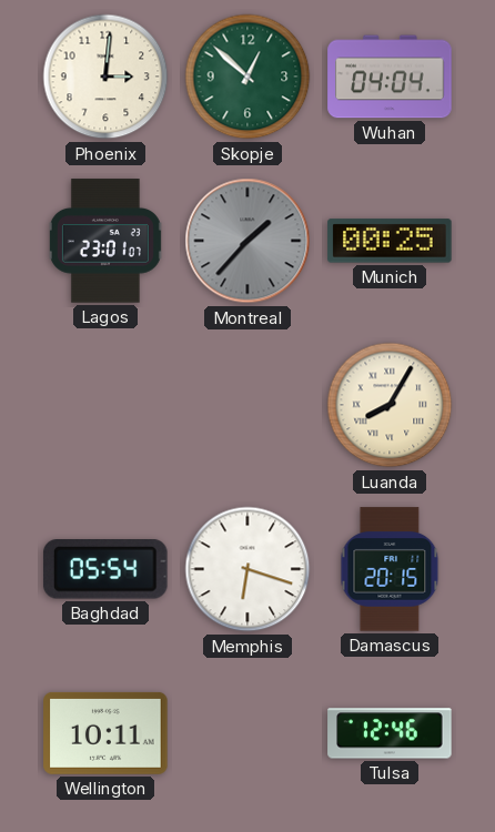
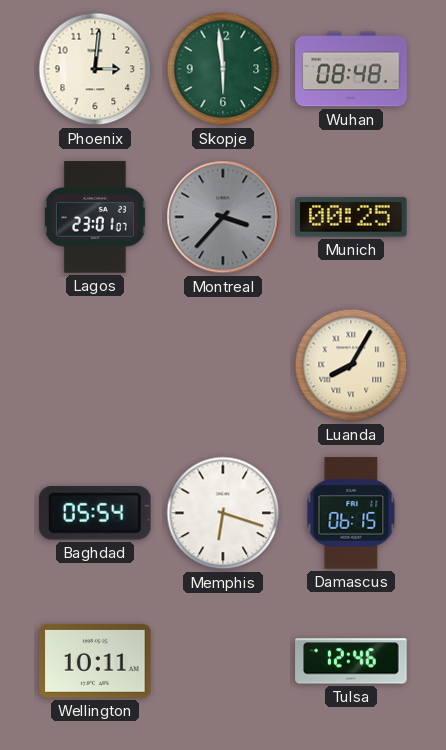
Skopje: 12:52 -> 5:59
Wuhan: 04:04 -> 08:48
Montreal: 1:37 -> 3:37
Damascus: 20:15 -> 06:15
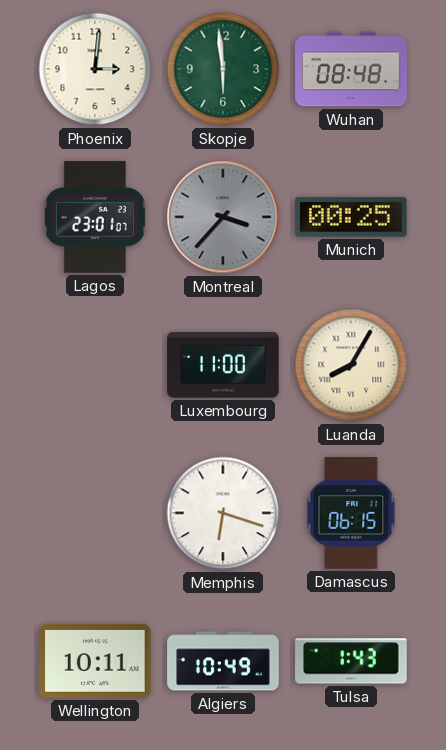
Luxembourg: none -> 11:00
Baghdad: 05:54 -> none
Algiers: none -> 10:49
Tulsa: 12:46 -> 1:43
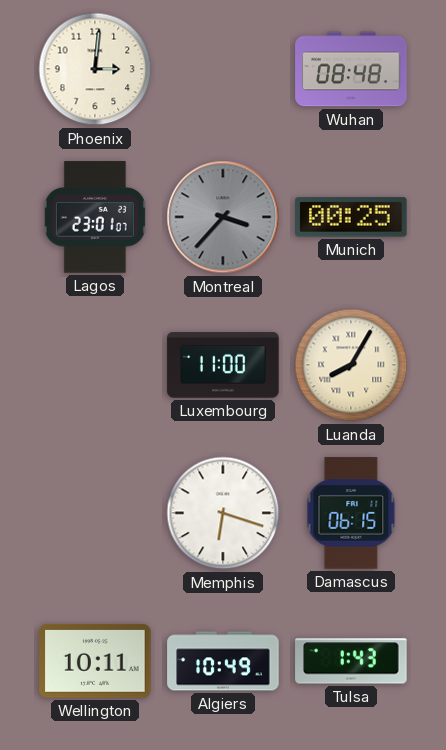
Skopje: 5:59 -> none
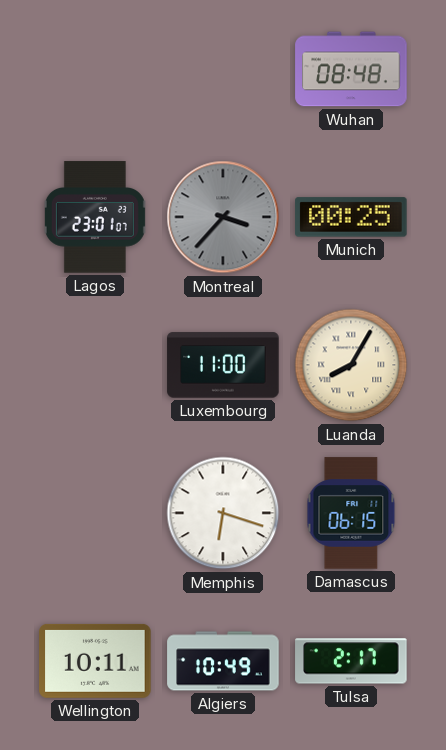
Phoenix: 3:01 -> none
Tulsa: 1:43 -> 2:17
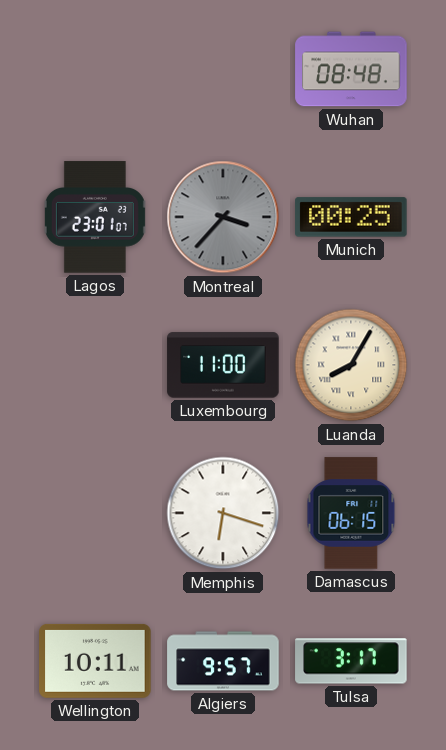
Algiers: 10:49 -> 9:57
Tulsa: 2:17 -> 3:17
